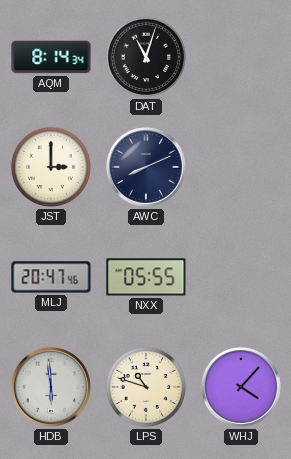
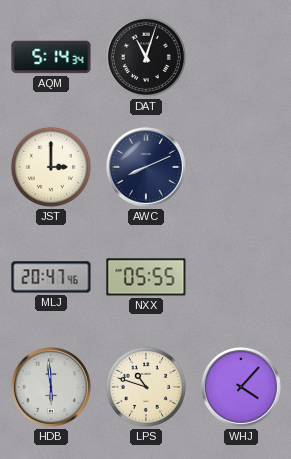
AQM: 8:14 -> 5:14
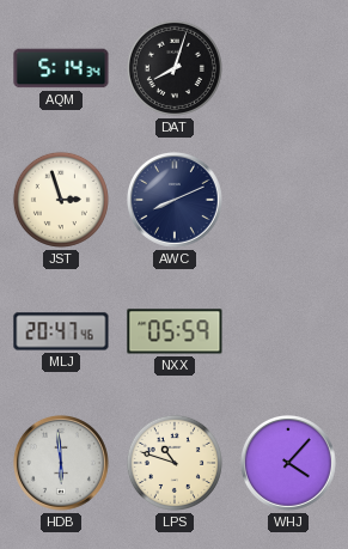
DAT: 11:03 -> 8:03
JST: 3:00 -> 2:57
NXX: 05:55 -> 05:59
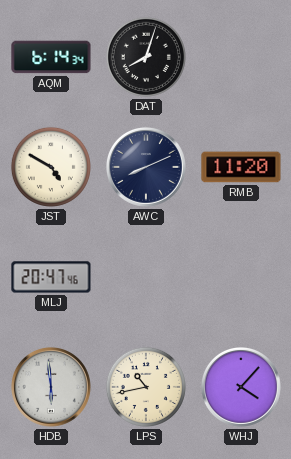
AQM: 5:14 -> 6:14
JST: 2:57 -> 4:50
RMB: none -> 11:20
NXX: 05:59 -> none
LPS: 10:48 -> 10:43
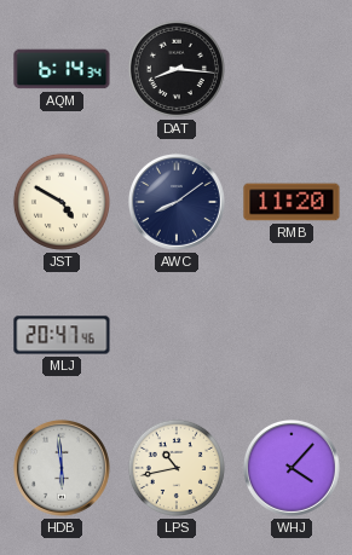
DAT: 8:03 -> 8:16
AWC: 8:11 -> 8:09
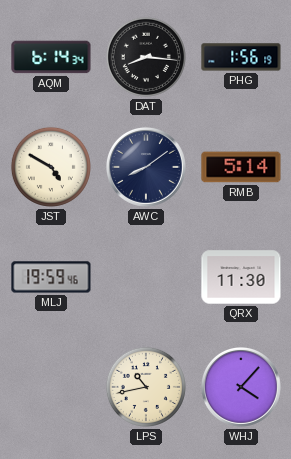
PHG: none -> 1:56
RMB: 11:20 -> 5:14
MLJ: 20:47 -> 19:59
QRX: none -> 11:30
HDB: 5:59 -> none
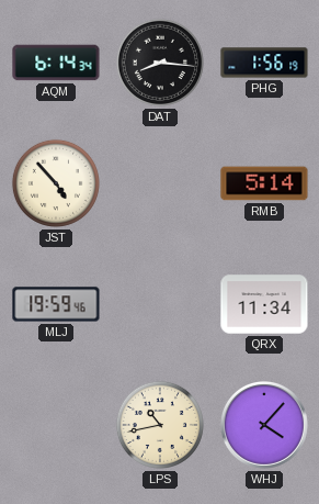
JST: 4:50 -> 4:53
AWC: 8:09 -> none
QRX: 11:30 -> 11:34
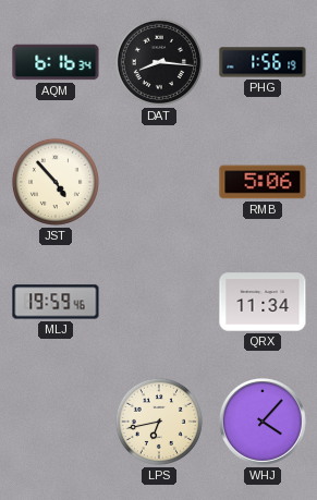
AQM: 6:14 -> 6:16
RMB: 5:14 -> 5:06
LPS: 10:43 -> 6:43
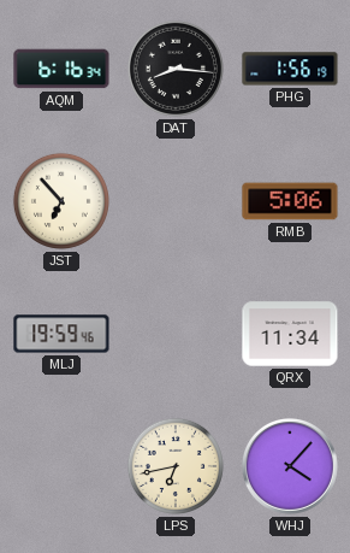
JST: 4:53 -> 6:53
